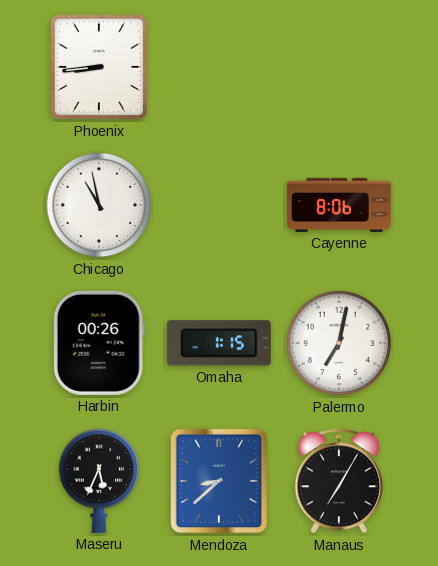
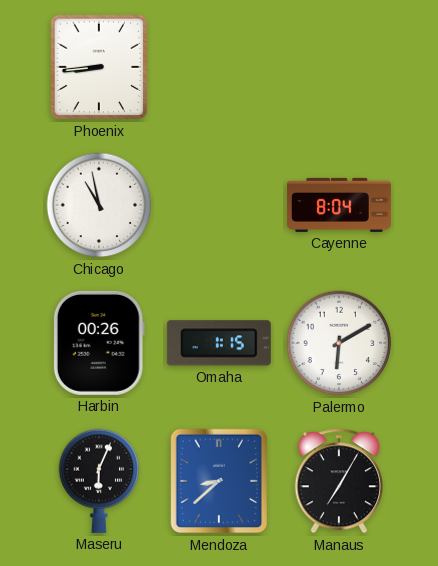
Cayenne: 8:06 -> 8:04
Palermo: 7:02 -> 6:10
Maseru: 5:34 -> 6:04
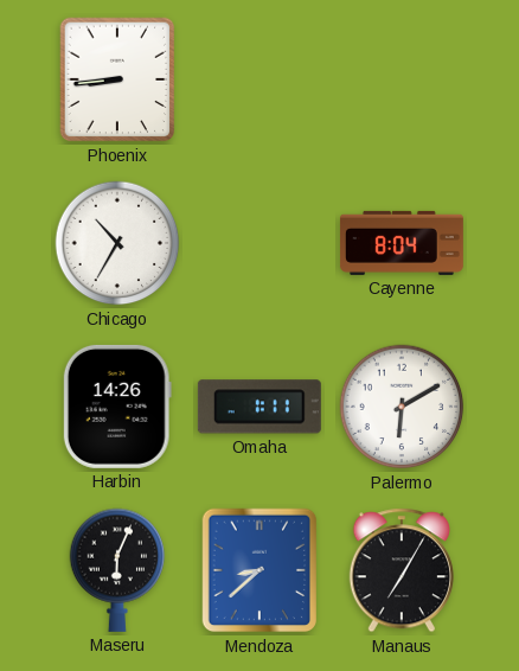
Chicago: 10:58 -> 10:35
Harbin: 00:26 -> 14:26
Omaha: 1:15 -> 1:11
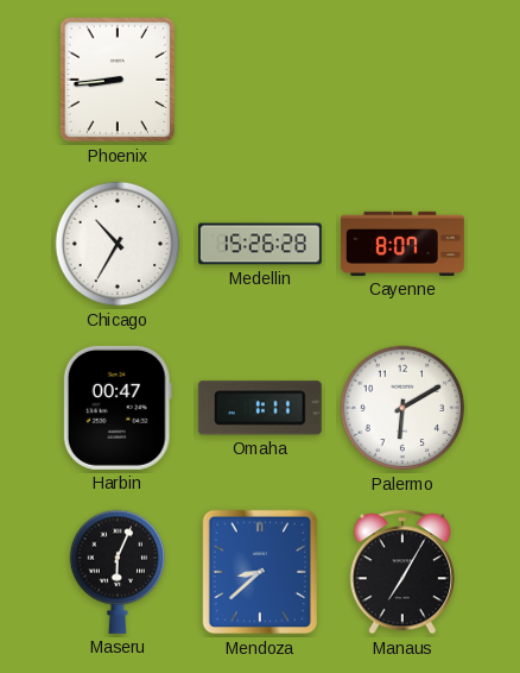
Medellin: none -> 15:26
Cayenne: 8:04 -> 8:07
Harbin: 14:26 -> 00:47
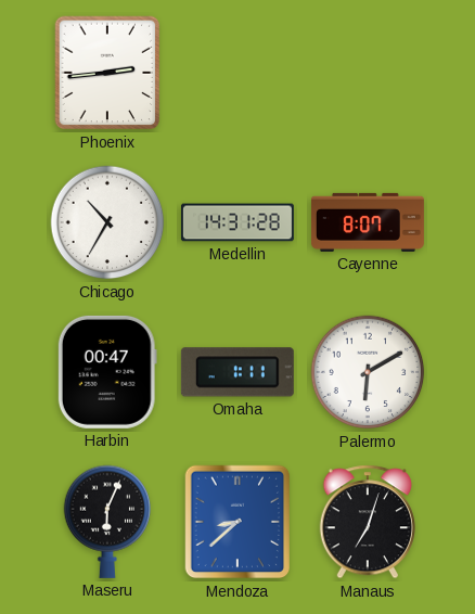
Phoenix: 8:44 -> 2:44
Medellin: 15:26 -> 14:31
Manaus: 7:05 -> 7:03
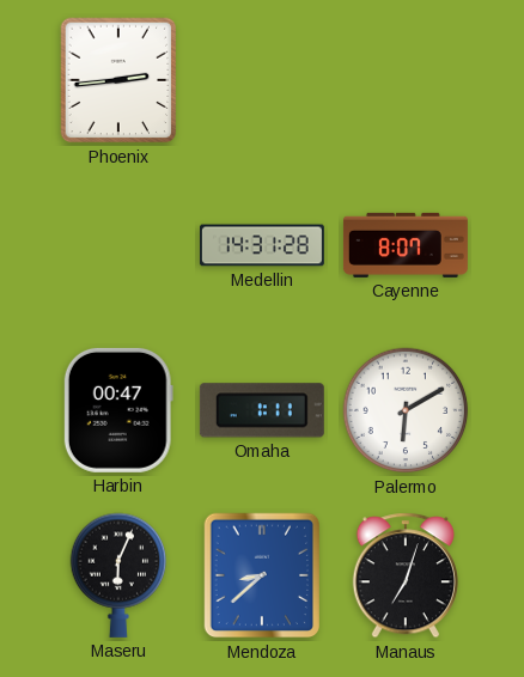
Chicago: 10:35 -> none
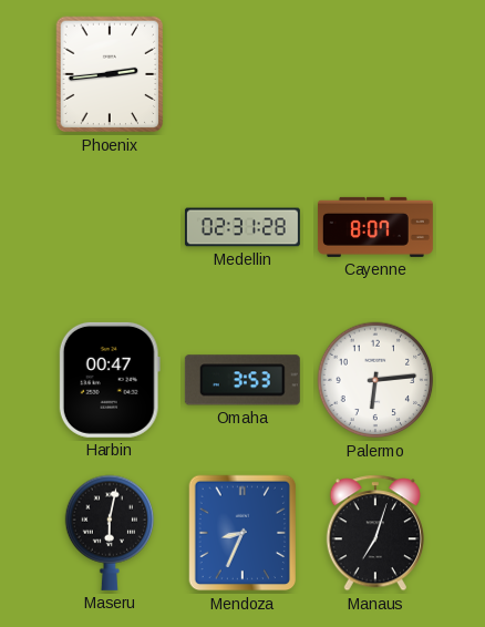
Medellin: 14:31 -> 02:31
Omaha: 1:11 -> 3:53
Palermo: 6:10 -> 6:14
Maseru: 6:04 -> 6:02
Mendoza: 8:38 -> 8:34
